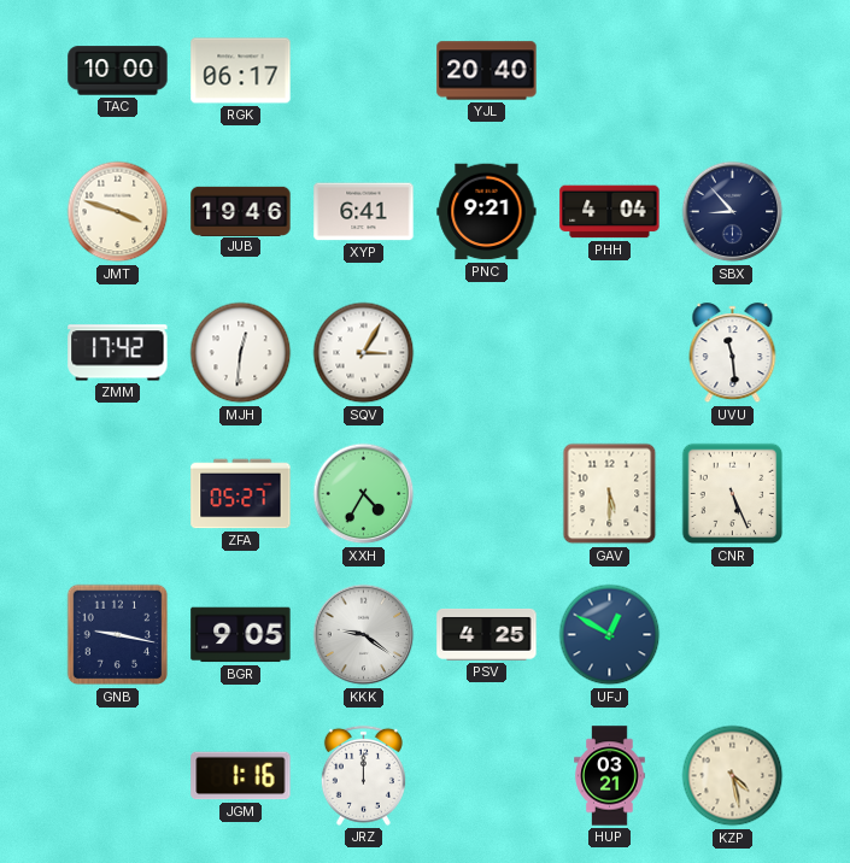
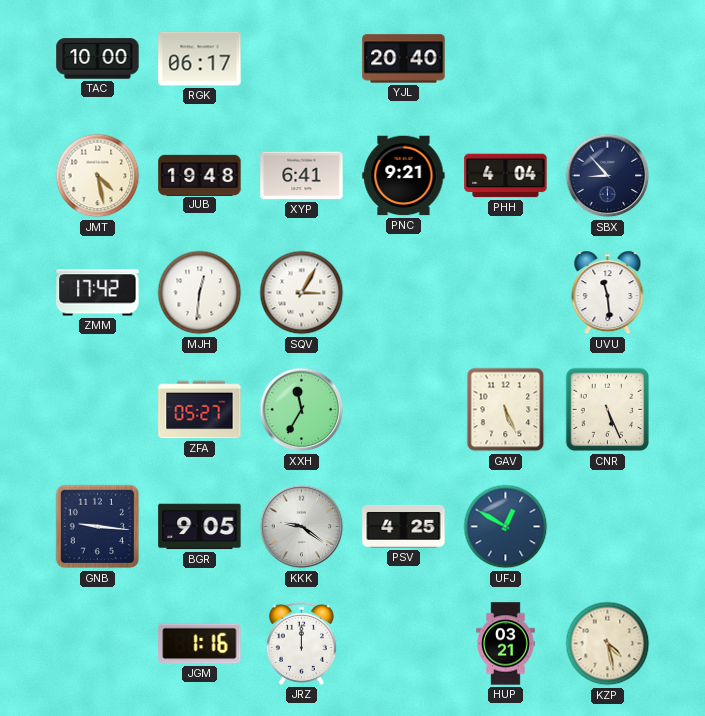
JMT: 3:48 -> 4:28
JUB: 19:46 -> 19:48
XXH: 4:35 -> 11:35
GAV: 5:30 -> 5:26
GNB: 9:17 -> 9:16
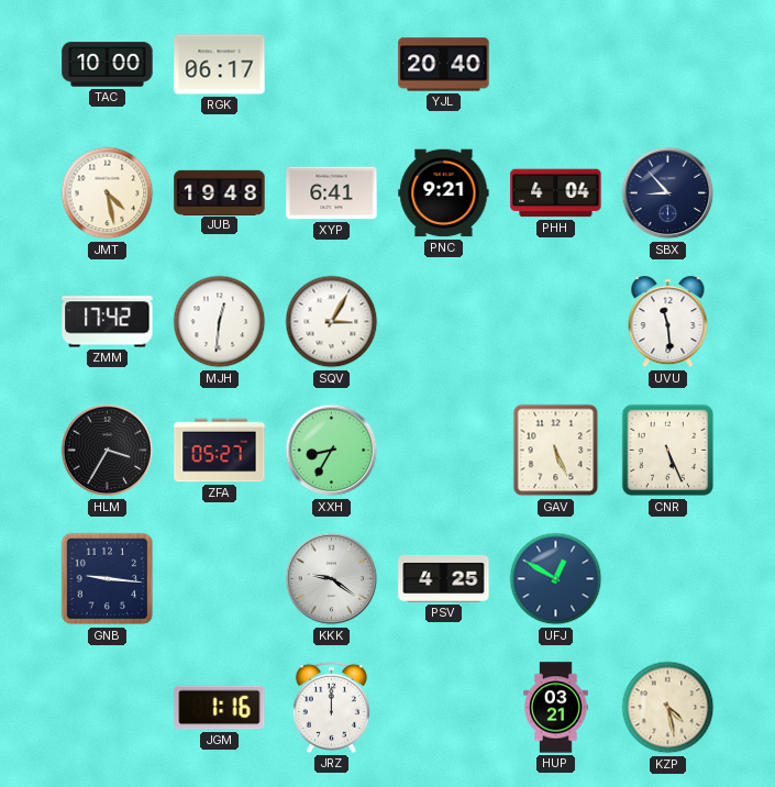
HLM: none -> 3:35
XXH: 11:35 -> 8:35
BGR: 9:05 -> none
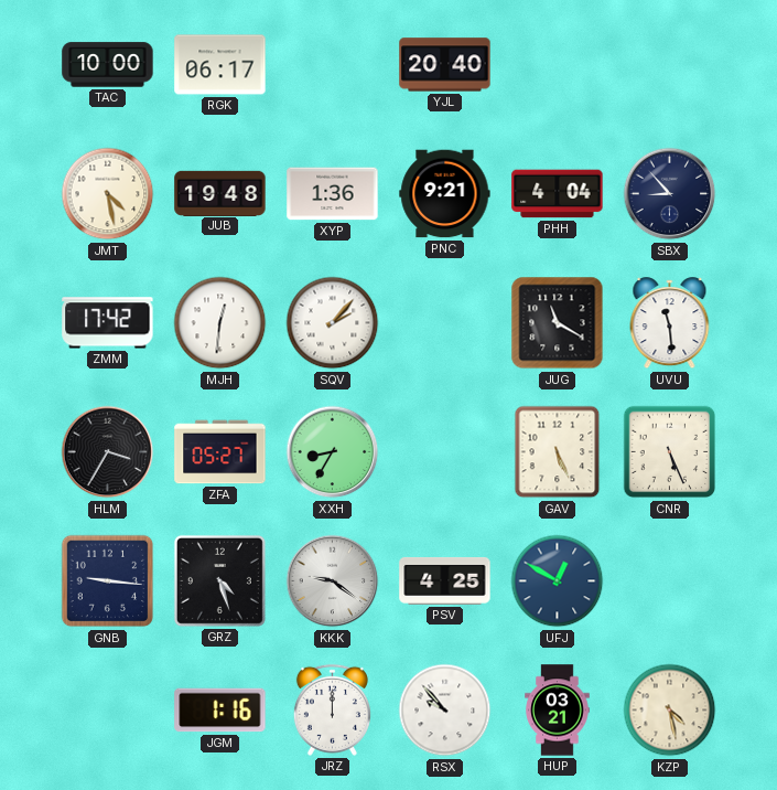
XYP: 6:41 -> 1:36
SQV: 3:05 -> 2:07
JUG: none -> 11:20
GRZ: none -> 4:27
RSX: none -> 9:53
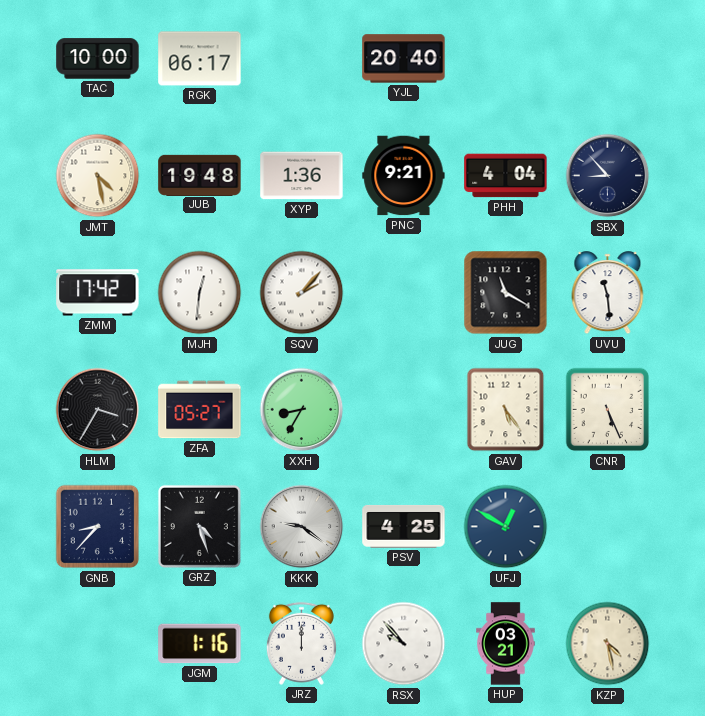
GAV: 5:26 -> 5:24
GNB: 9:16 -> 8:37
